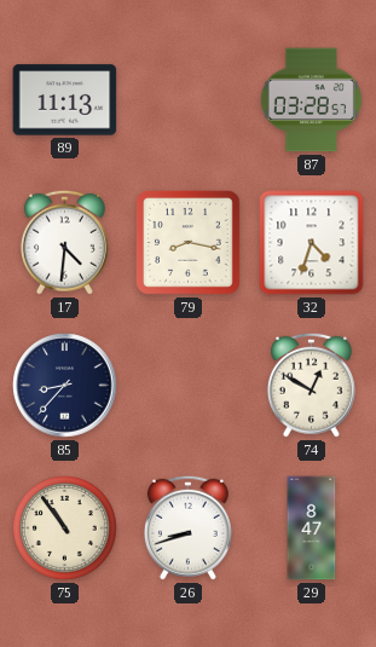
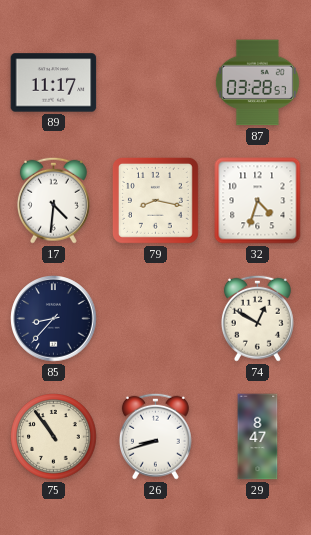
89: 11:13 -> 11:17
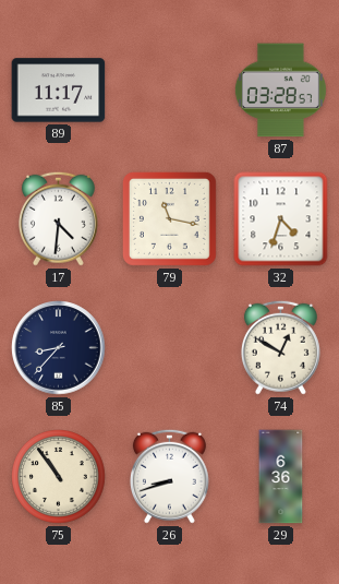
79: 8:17 -> 11:17
29: 8:47 -> 6:36
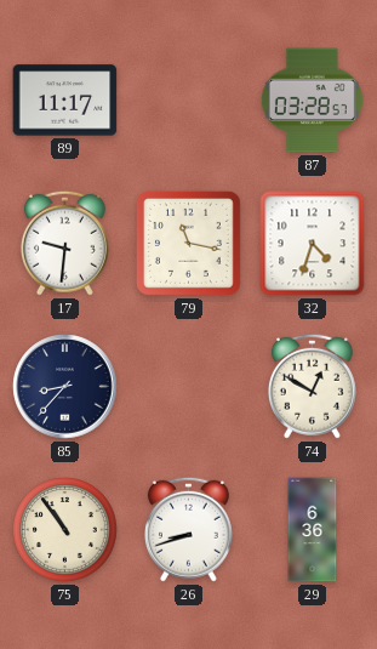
17: 4:31 -> 9:31
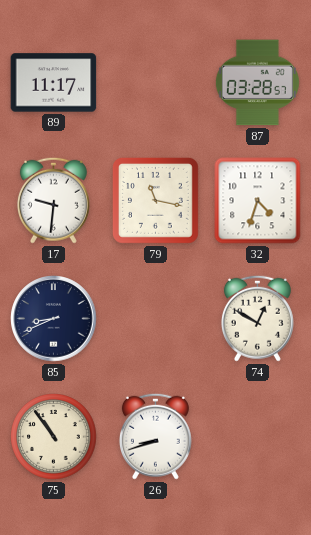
85: 8:37 -> 8:41
29: 6:36 -> none
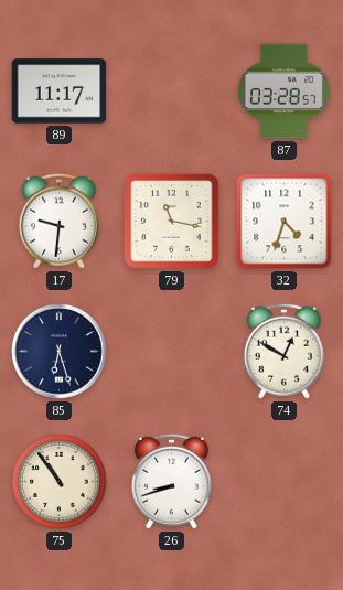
85: 8:41 -> 6:27
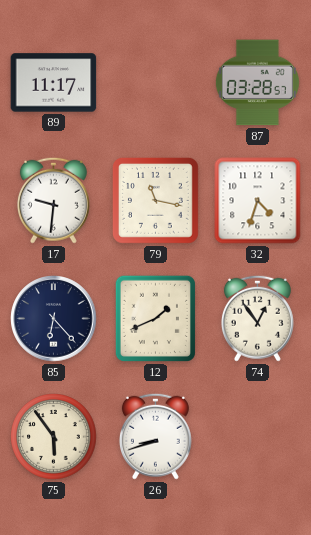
85: 6:27 -> 6:23
12: none -> 1:41
74: 12:50 -> 12:54
75: 10:54 -> 5:54
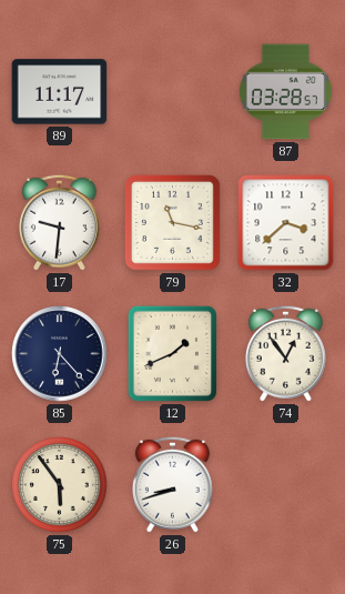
32: 4:33 -> 3:38
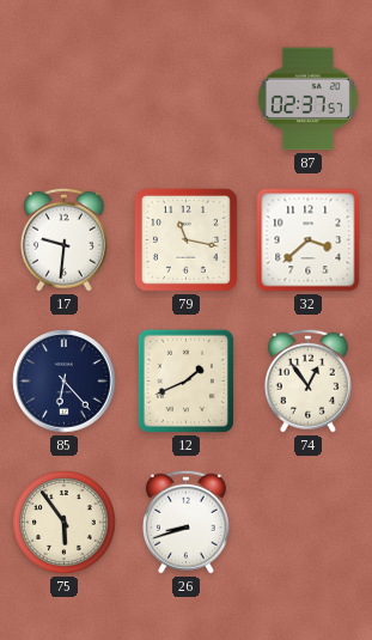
89: 11:17 -> none
87: 03:28 -> 02:37
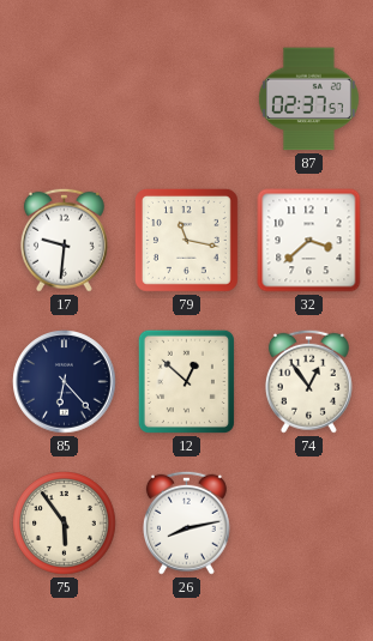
12: 1:41 -> 12:52
26: 8:42 -> 8:13
